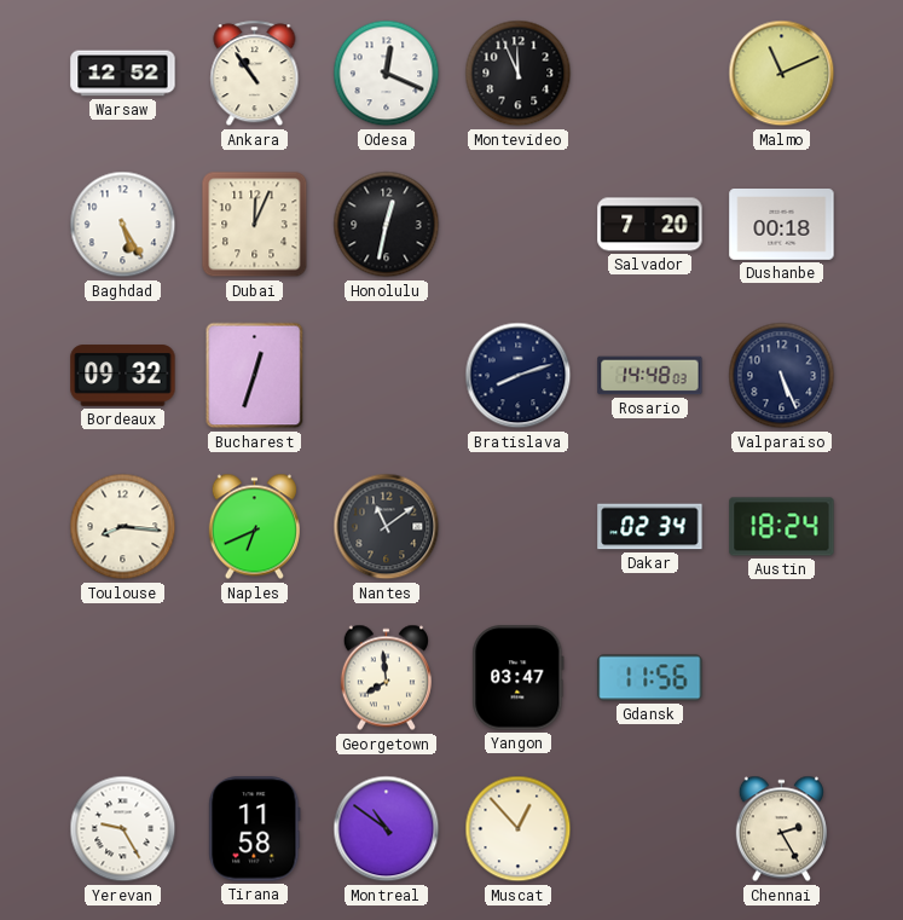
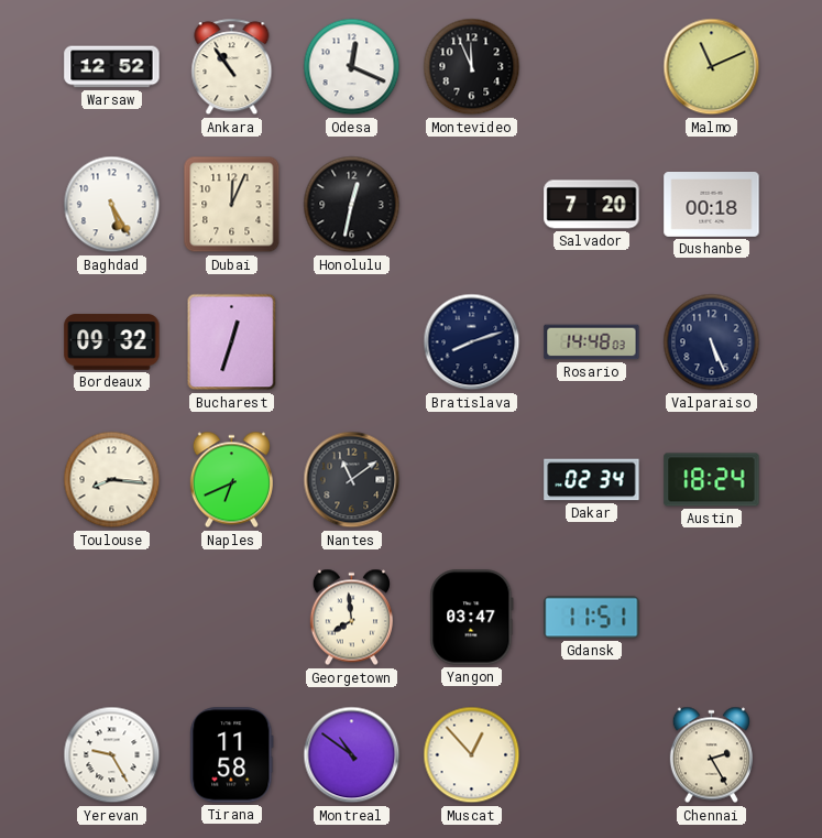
Gdansk: 11:56 -> 11:51
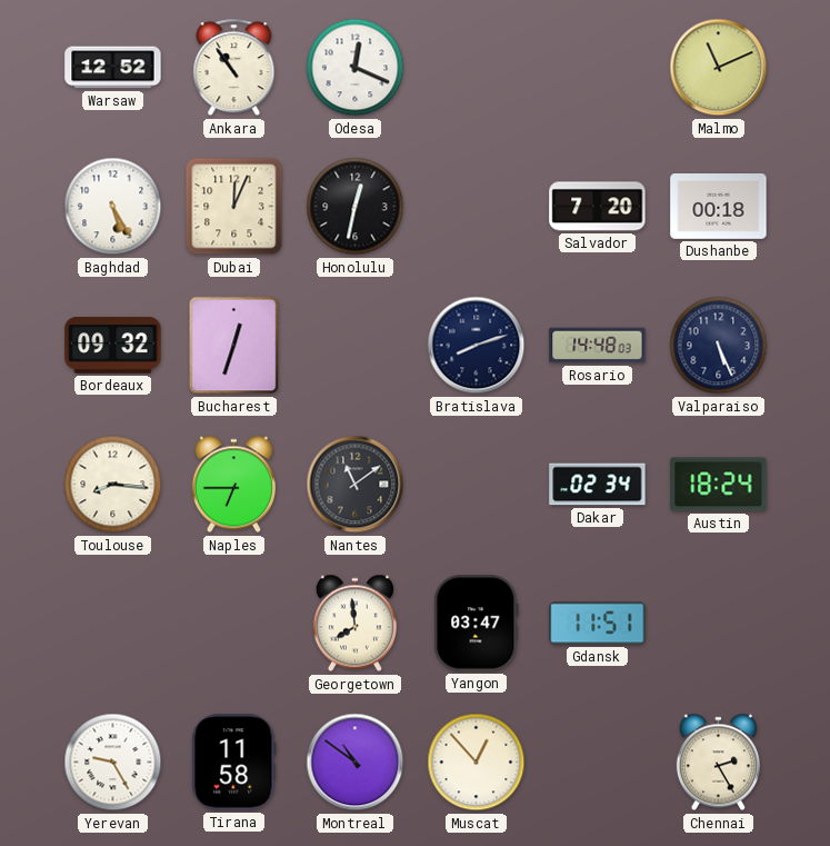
Montevideo: 11:56 -> none
Naples: 6:41 -> 6:45
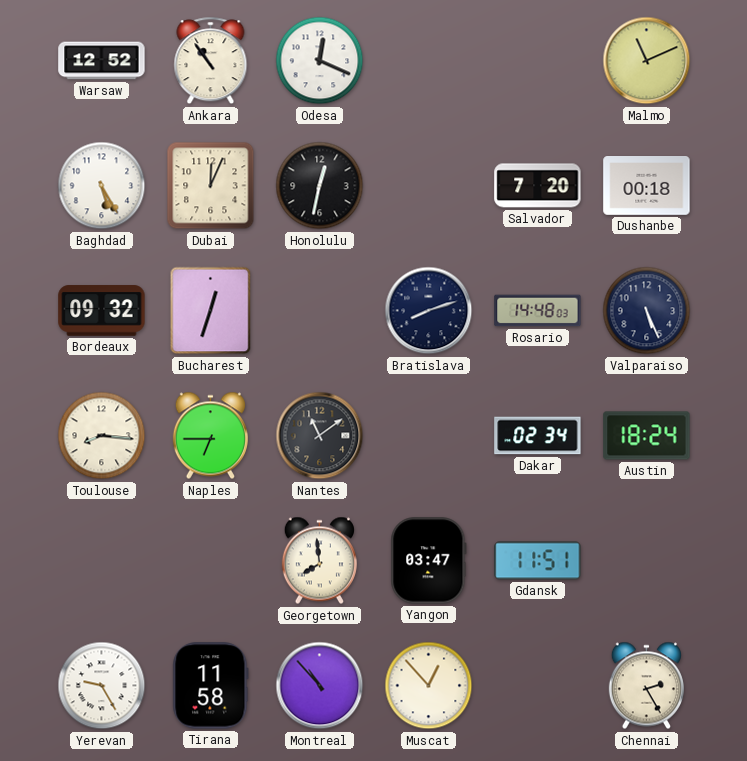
Montreal: 10:51 -> 10:53
